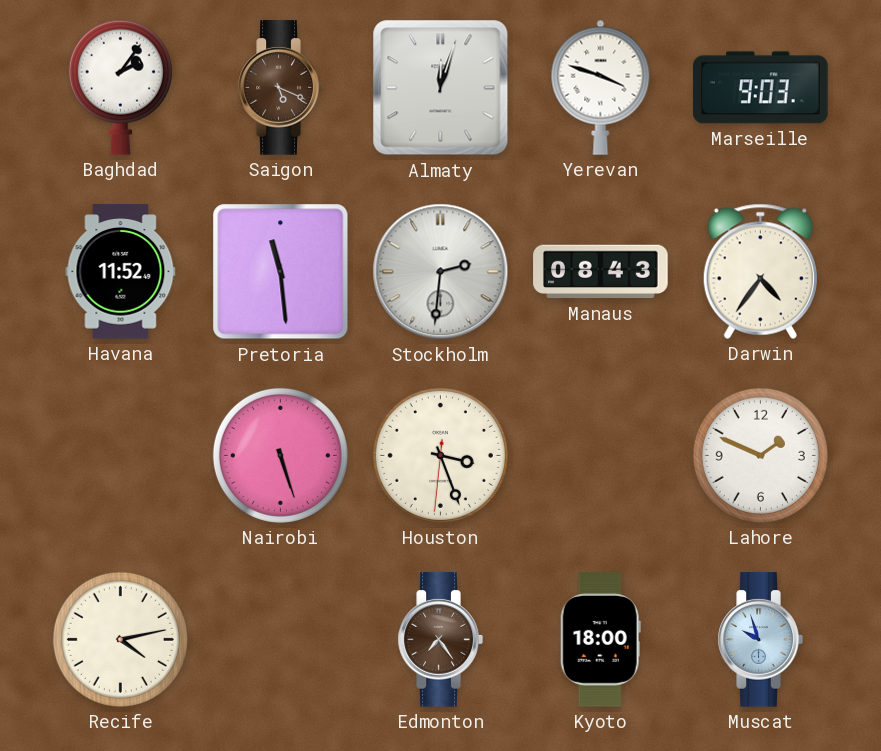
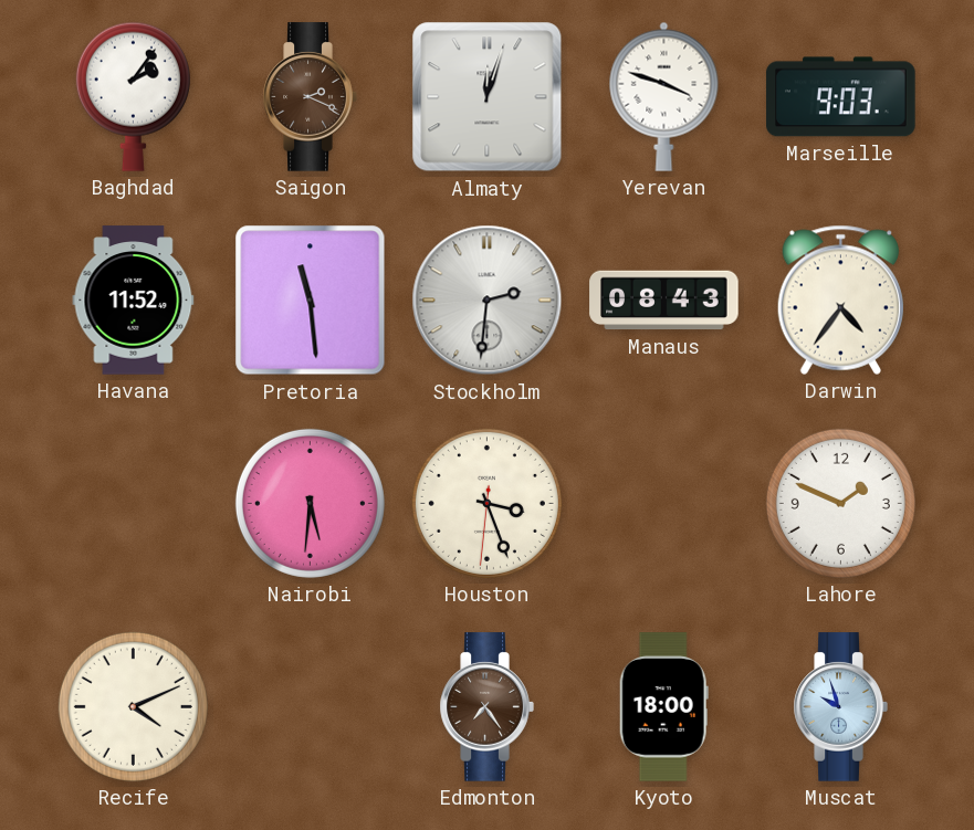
Saigon: 5:19 -> 2:19
Nairobi: 5:27 -> 5:31
Recife: 4:13 -> 4:11
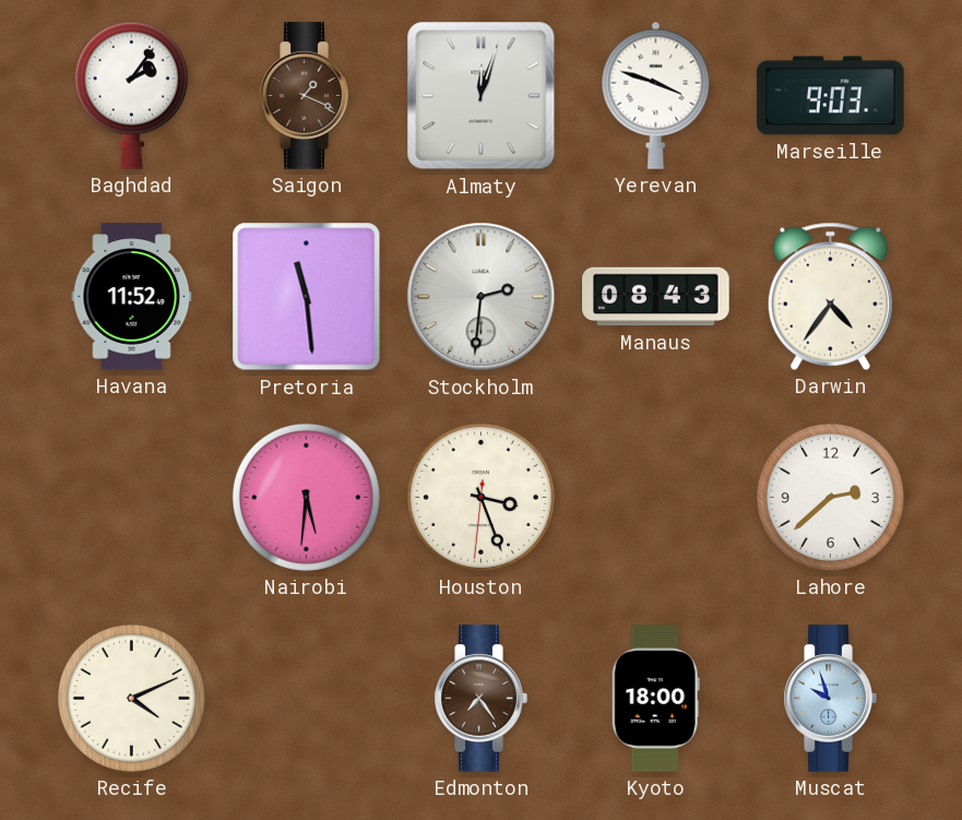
Saigon: 2:19 -> 1:19
Lahore: 1:49 -> 2:38
